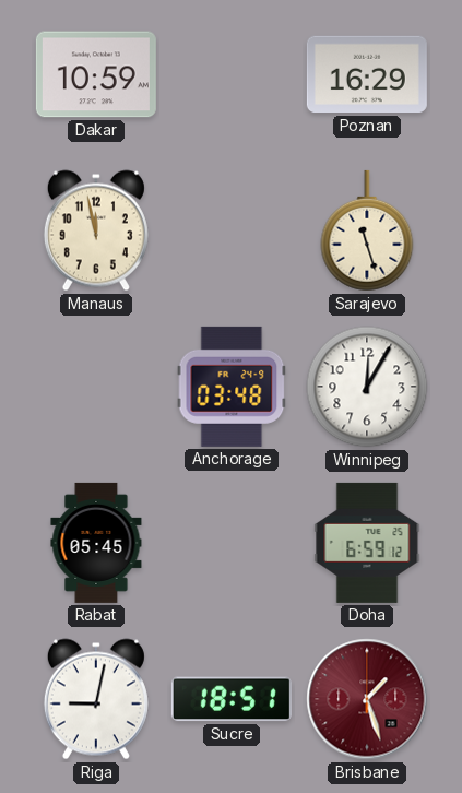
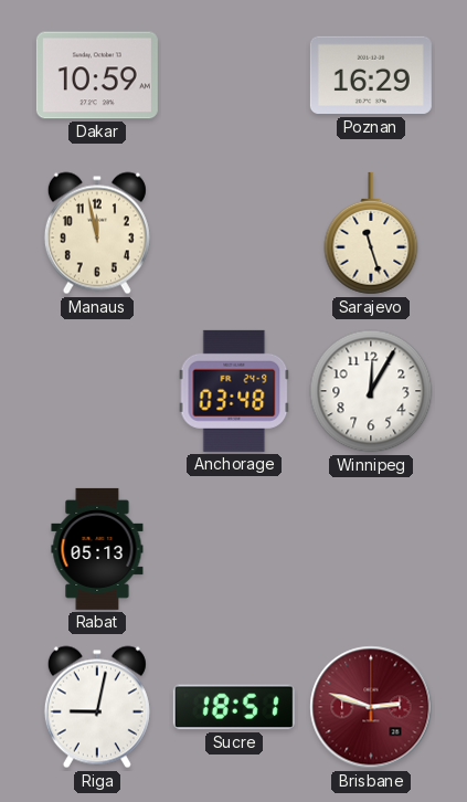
Rabat: 05:45 -> 05:13
Doha: 6:59 -> none
Brisbane: 1:27 -> 2:48
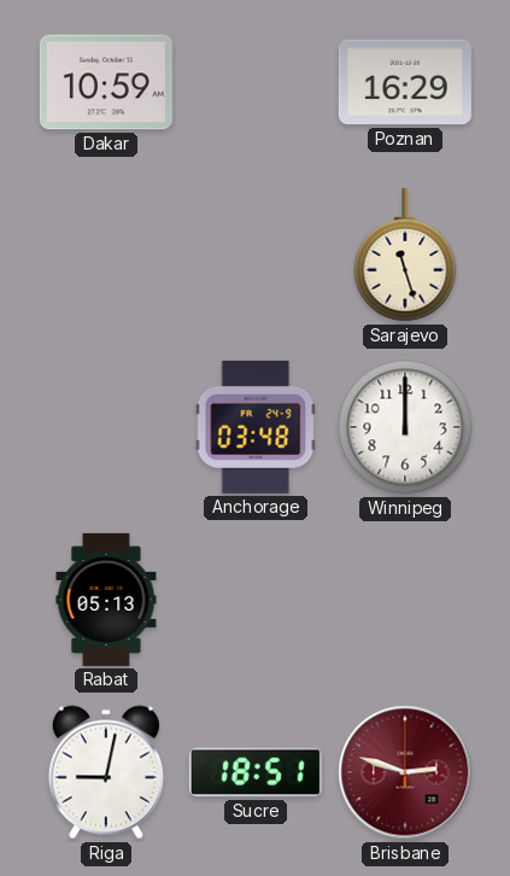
Manaus: 11:58 -> none
Winnipeg: 12:05 -> 12:00
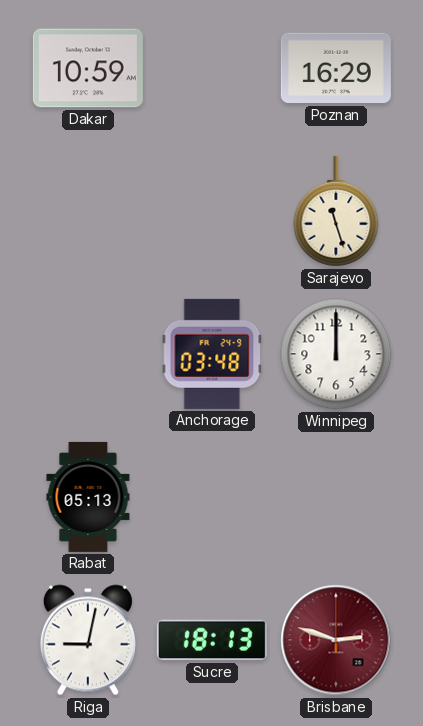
Sucre: 18:51 -> 18:13
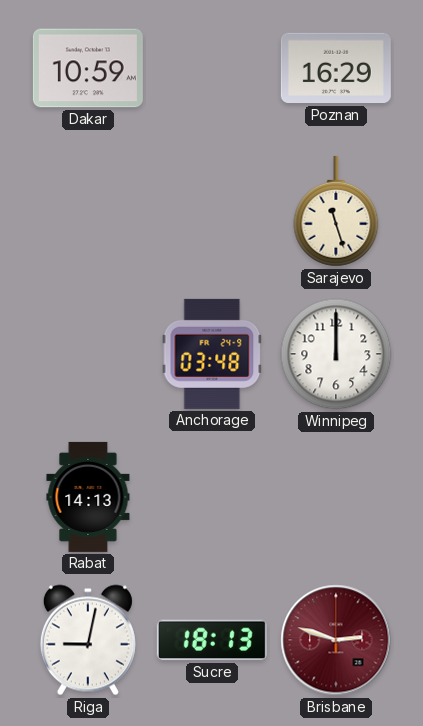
Rabat: 05:13 -> 14:13
